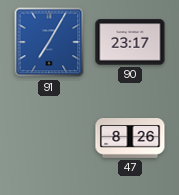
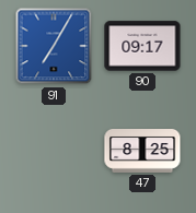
90: 23:17 -> 09:17
47: 8:26 -> 8:25
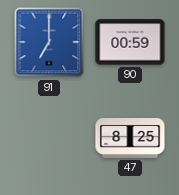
91: 7:05 -> 7:00
90: 09:17 -> 00:59
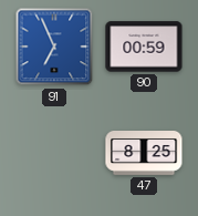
91: 7:00 -> 6:56
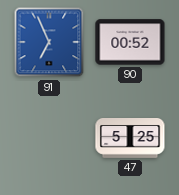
90: 00:59 -> 00:52
47: 8:25 -> 5:25
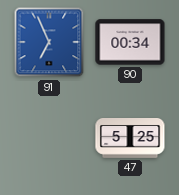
90: 00:52 -> 00:34
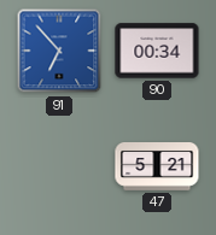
91: 6:56 -> 6:53
47: 5:25 -> 5:21
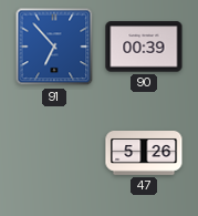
90: 00:34 -> 00:39
47: 5:21 -> 5:26
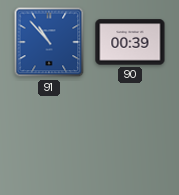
91: 6:53 -> 10:53
47: 5:26 -> none
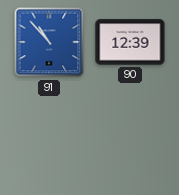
90: 00:39 -> 12:39
